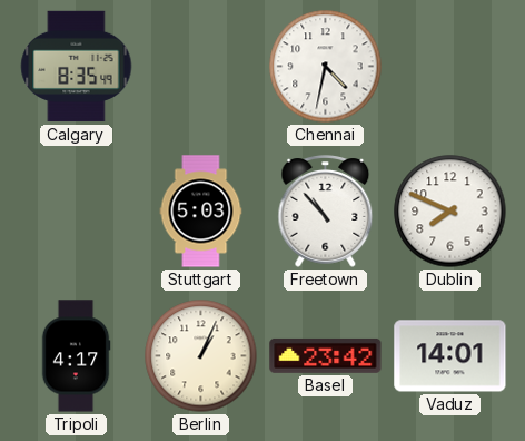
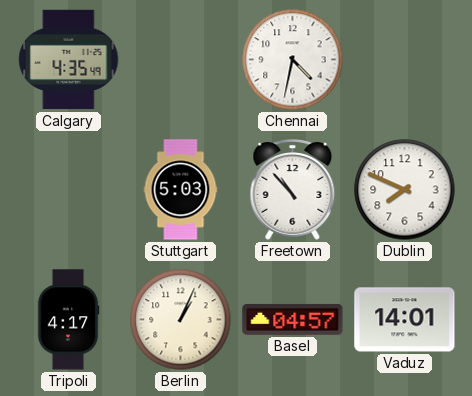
Calgary: 8:35 -> 4:35
Basel: 23:42 -> 04:57
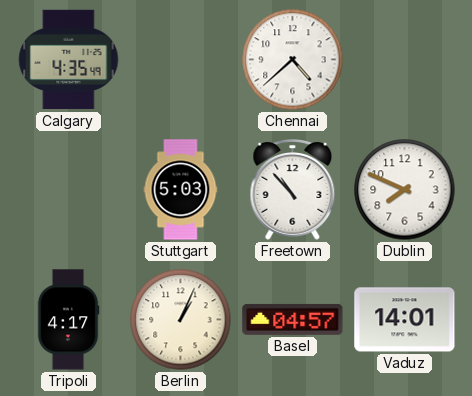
Chennai: 4:32 -> 4:38
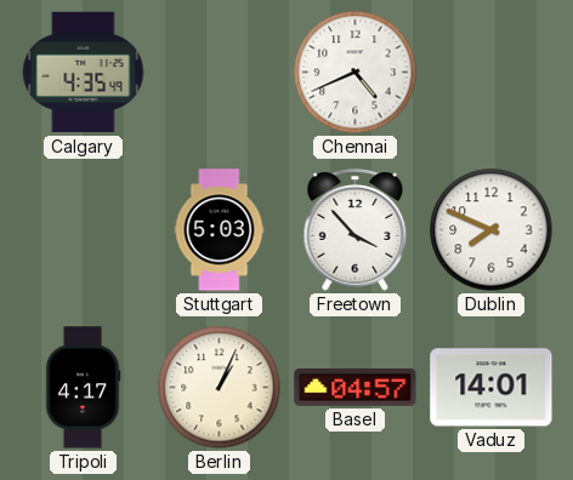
Chennai: 4:38 -> 4:41
Freetown: 10:53 -> 3:53
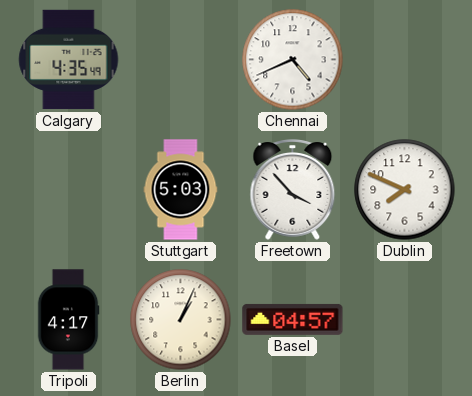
Vaduz: 14:01 -> none
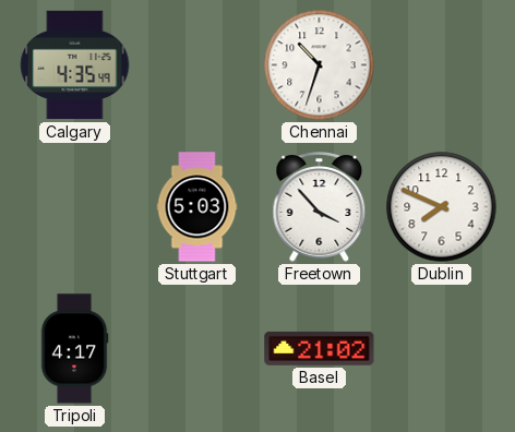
Chennai: 4:41 -> 10:33
Berlin: 1:04 -> none
Basel: 04:57 -> 21:02
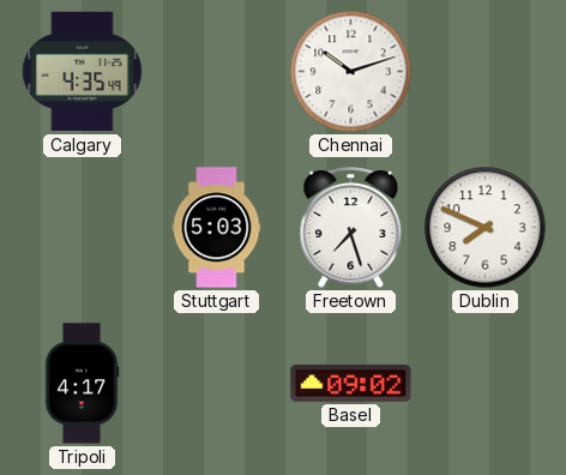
Chennai: 10:33 -> 10:12
Freetown: 3:53 -> 7:27
Basel: 21:02 -> 09:02
